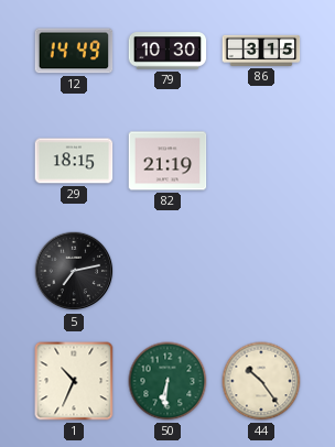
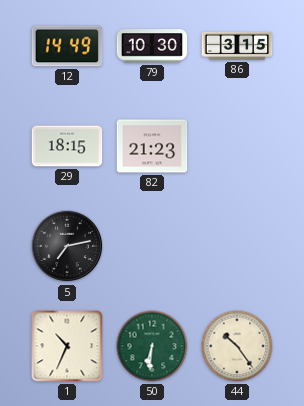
82: 21:19 -> 21:23
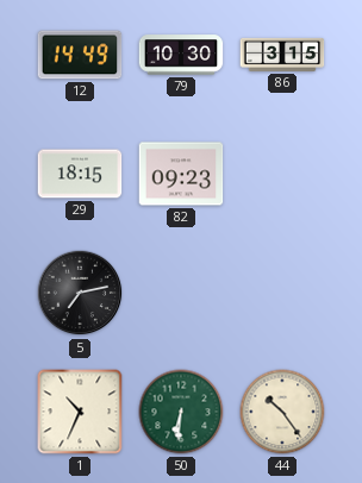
82: 21:23 -> 09:23
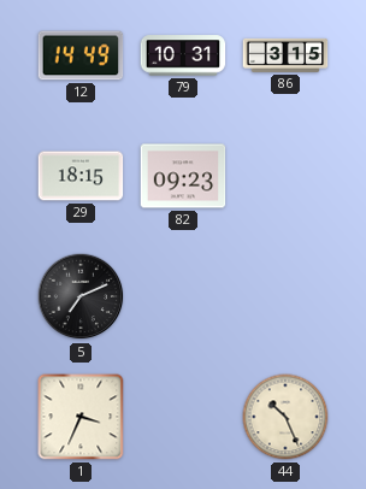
79: 10:30 -> 10:31
5: 7:13 -> 7:11
1: 10:34 -> 3:34
50: 6:31 -> none
44: 10:24 -> 10:26
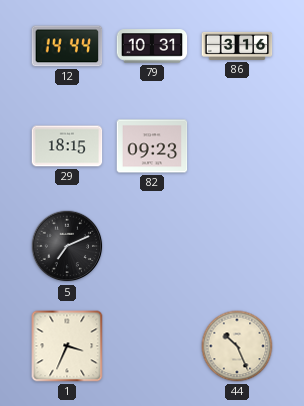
12: 14:49 -> 14:44
86: 3:15 -> 3:16
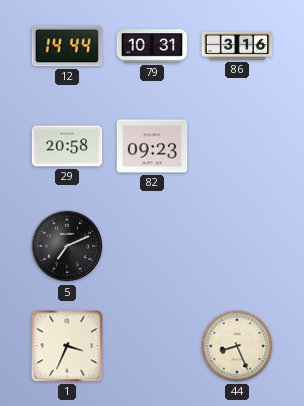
29: 18:15 -> 20:58
44: 10:26 -> 8:26
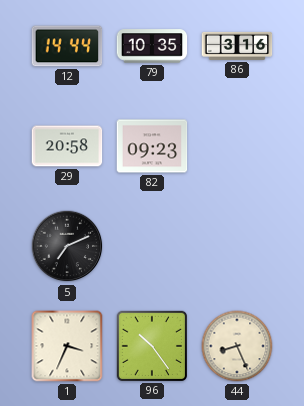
79: 10:31 -> 10:35
96: none -> 10:24
